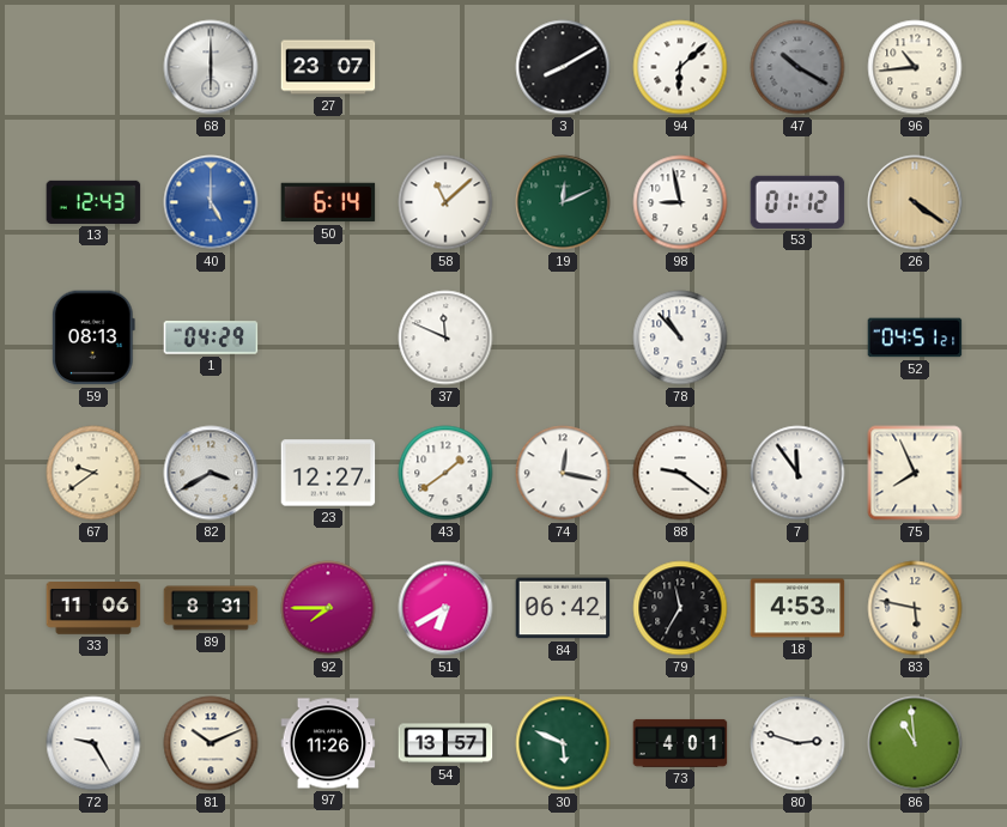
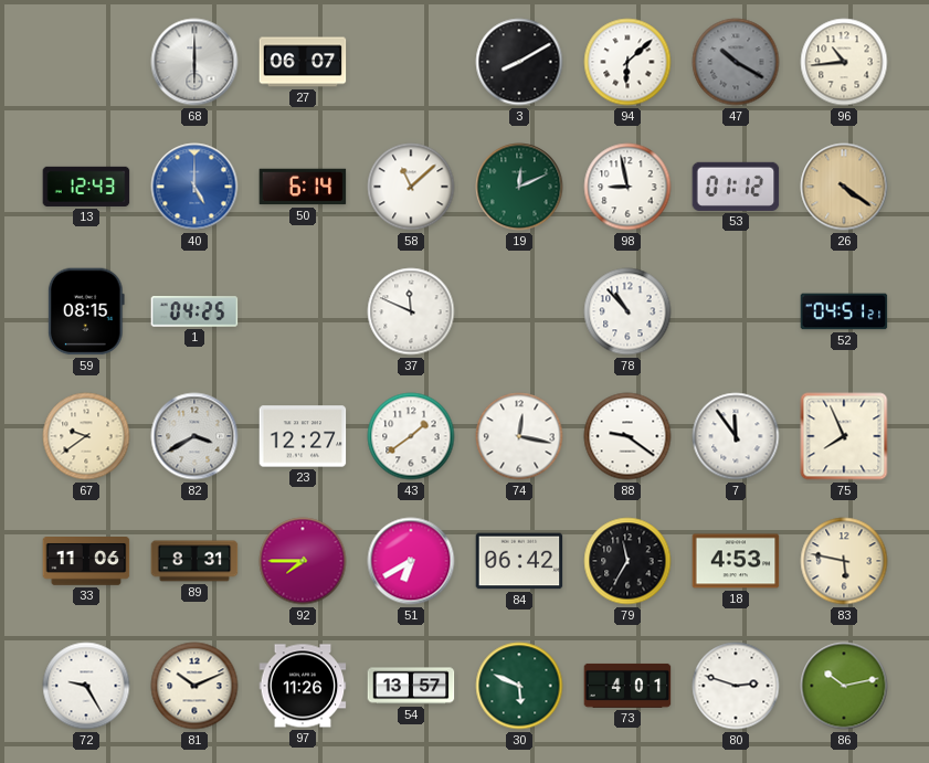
27: 23:07 -> 06:07
59: 08:13 -> 08:15
1: 04:29 -> 04:25
86: 10:59 -> 10:13
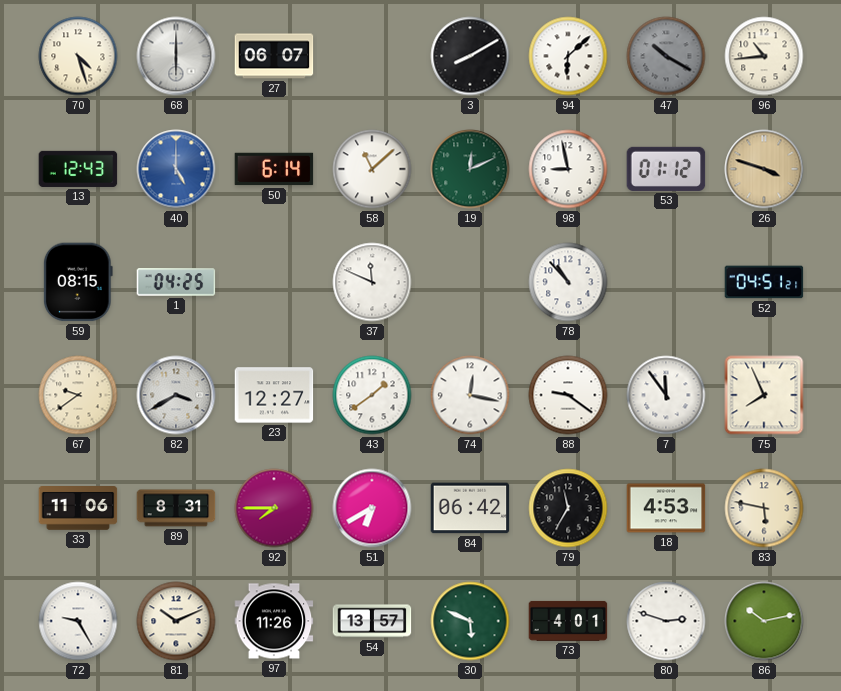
70: none -> 4:27
26: 4:21 -> 3:48
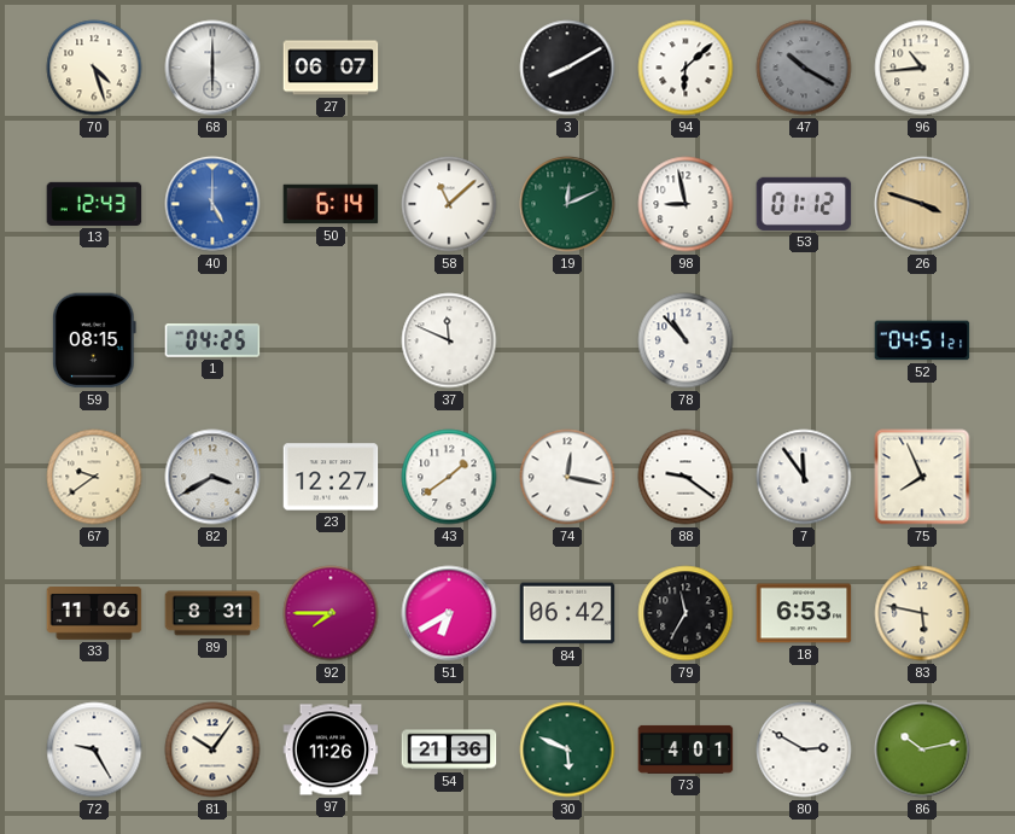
18: 4:53 -> 6:53
81: 10:11 -> 10:06
54: 13:57 -> 21:36
80: 2:48 -> 2:50
